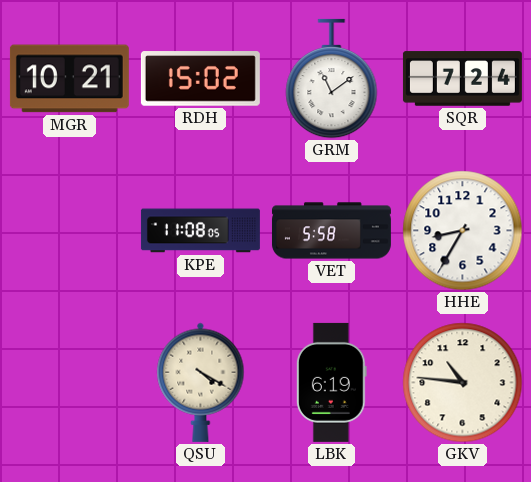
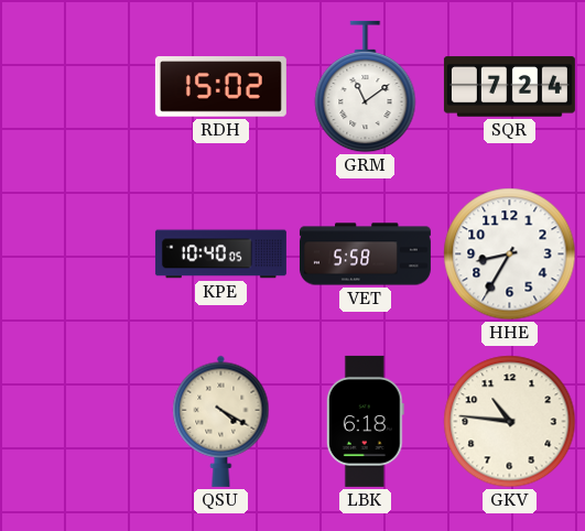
MGR: 10:21 -> none
KPE: 11:08 -> 10:40
LBK: 6:19 -> 6:18
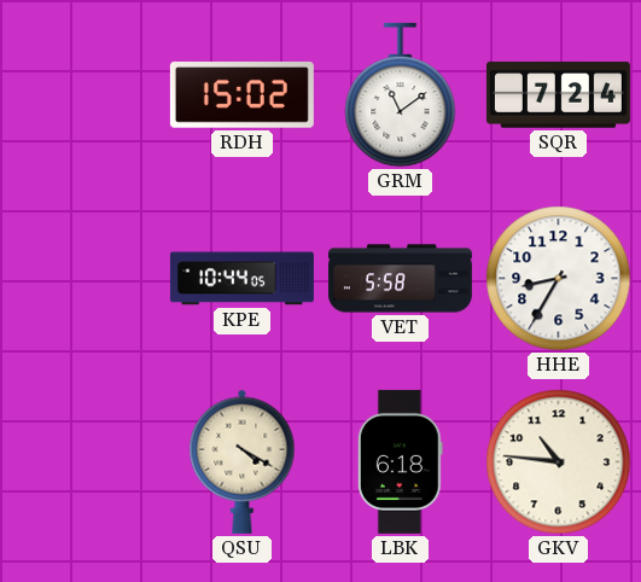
KPE: 10:40 -> 10:44
